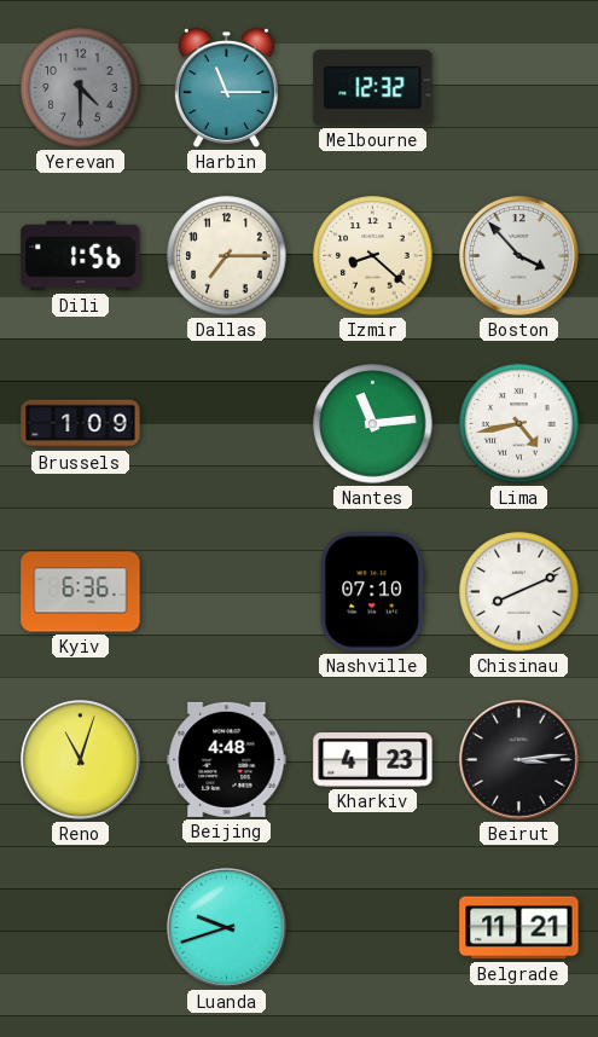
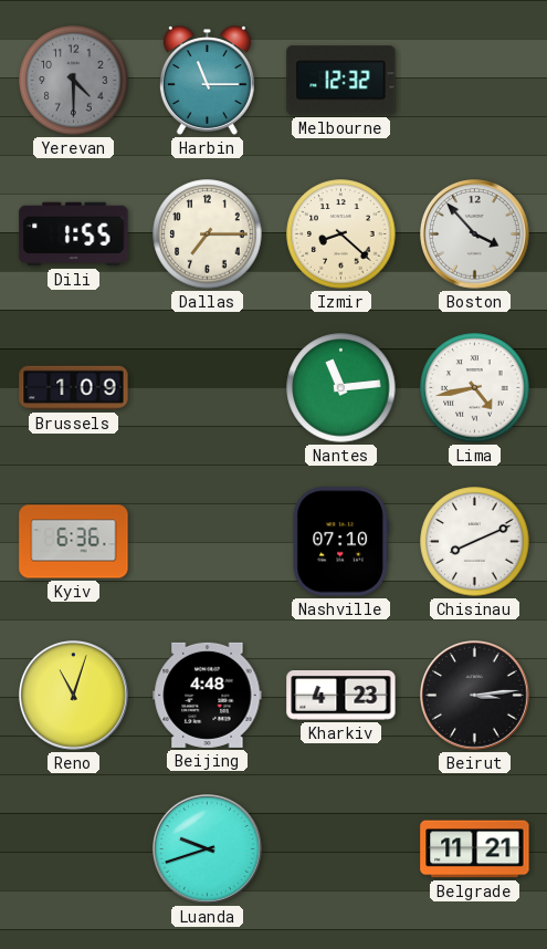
Dili: 1:56 -> 1:55
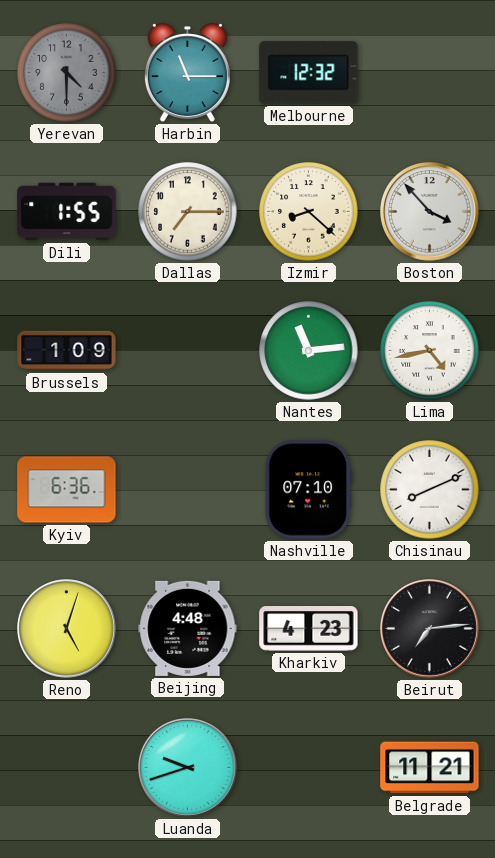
Reno: 11:03 -> 5:03
Beirut: 3:14 -> 7:14
